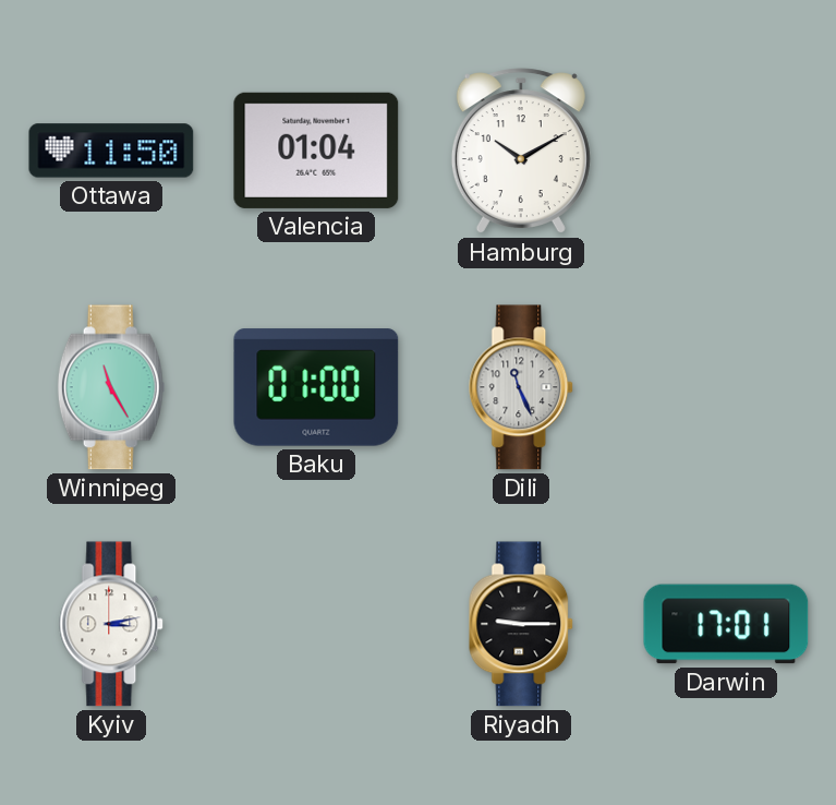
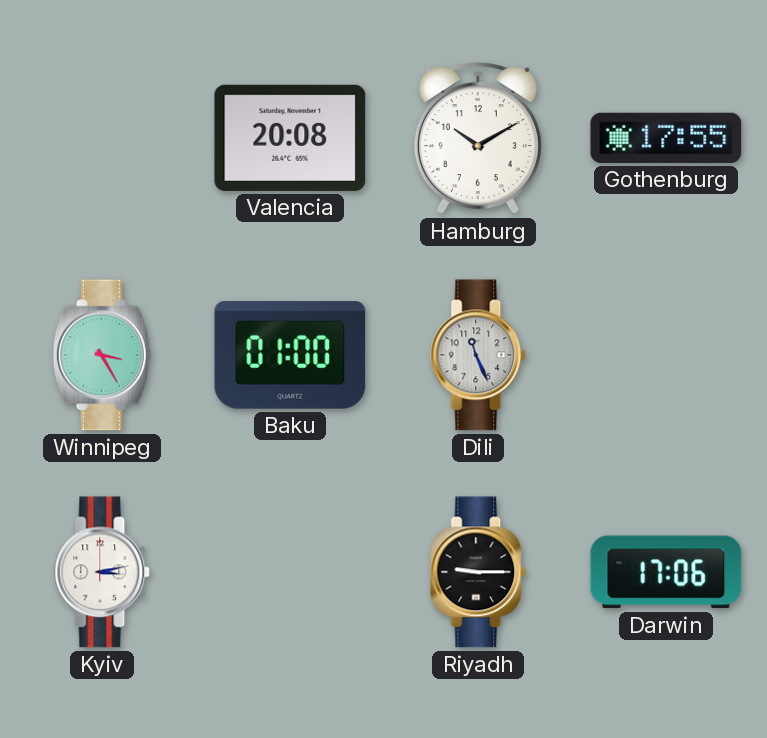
Ottawa: 11:50 -> none
Valencia: 01:04 -> 20:08
Gothenburg: none -> 17:55
Winnipeg: 11:25 -> 3:25
Darwin: 17:01 -> 17:06
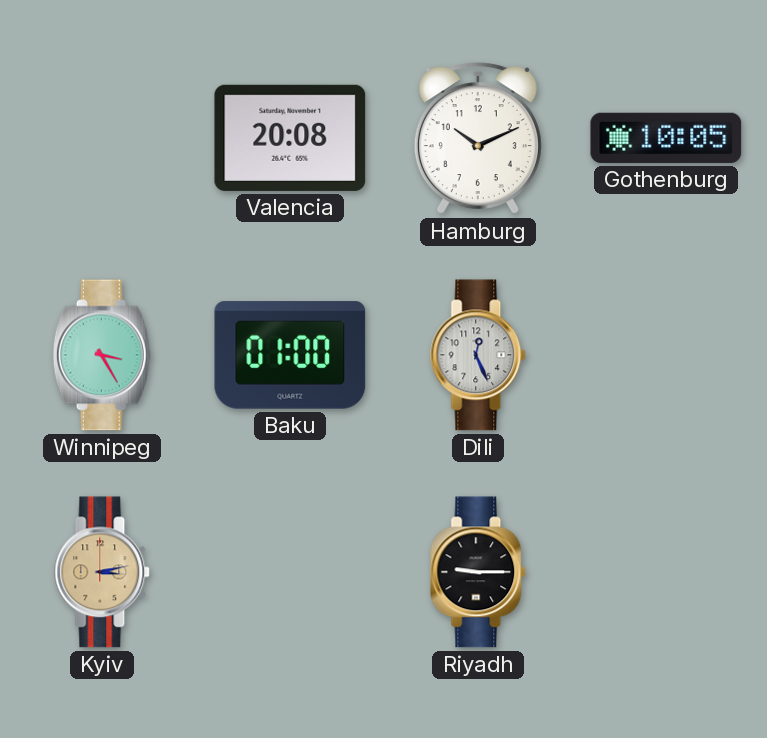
Hamburg: 10:10 -> 10:11
Gothenburg: 17:55 -> 10:05
Dili: 11:26 -> 12:26
Kyiv dial: white -> champagne
Darwin: 17:06 -> none
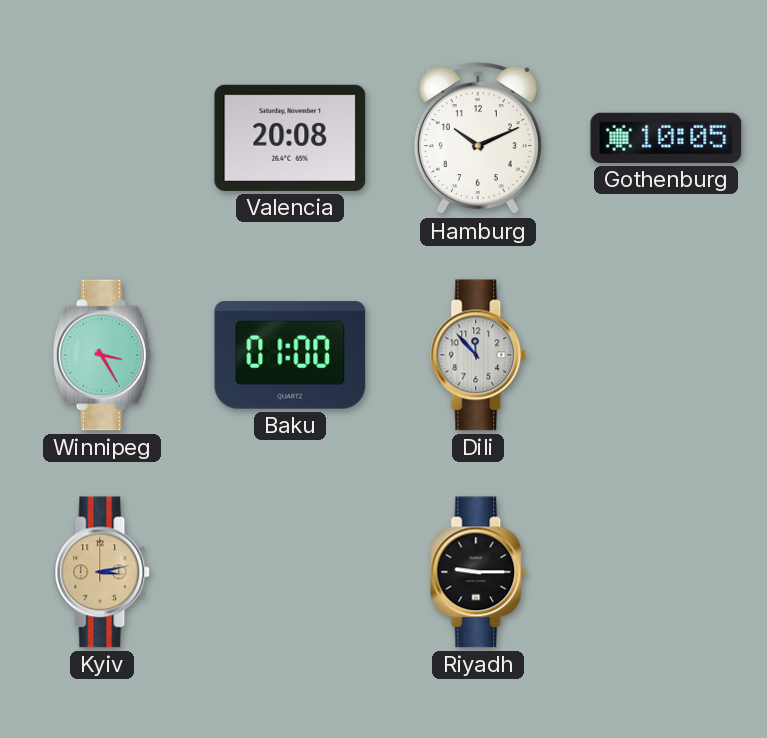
Dili: 12:26 -> 11:53
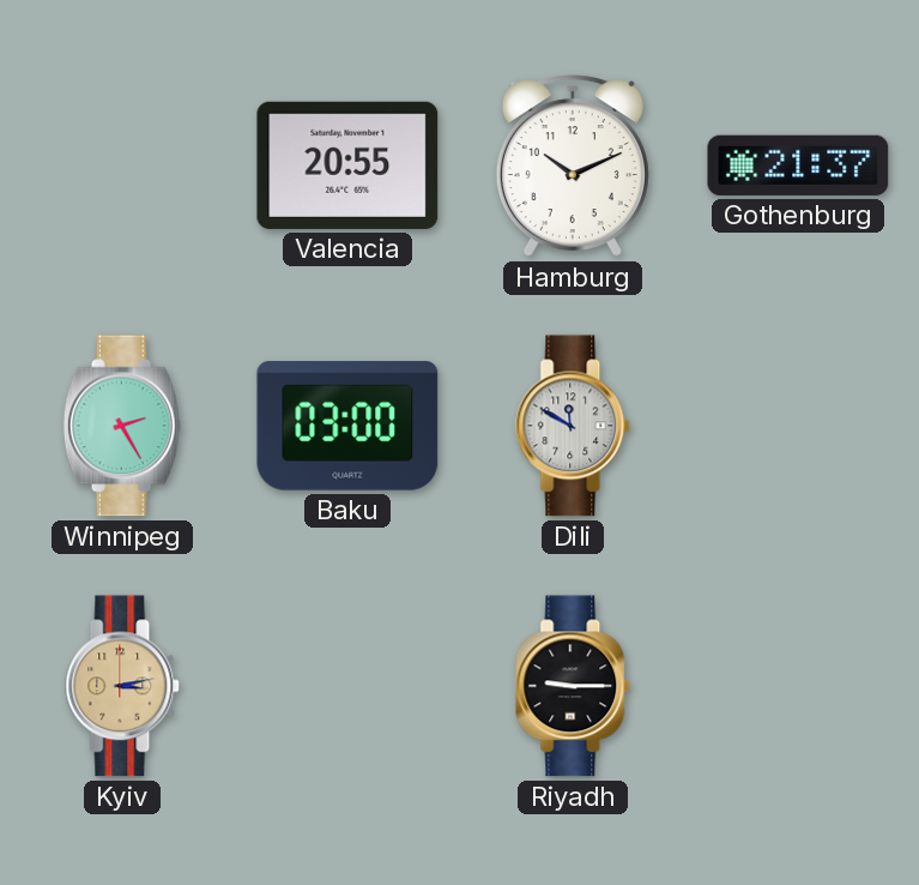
Valencia: 20:08 -> 20:55
Gothenburg: 10:05 -> 21:37
Winnipeg: 3:25 -> 2:25
Baku: 01:00 -> 03:00
Dili: 11:53 -> 11:50
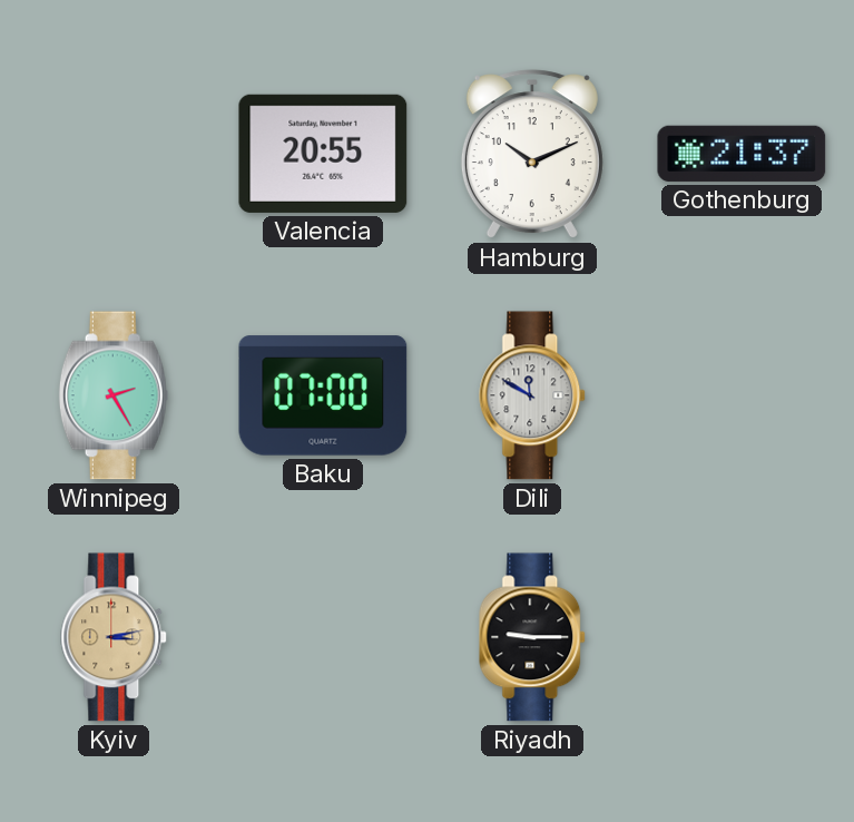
Baku: 03:00 -> 07:00
